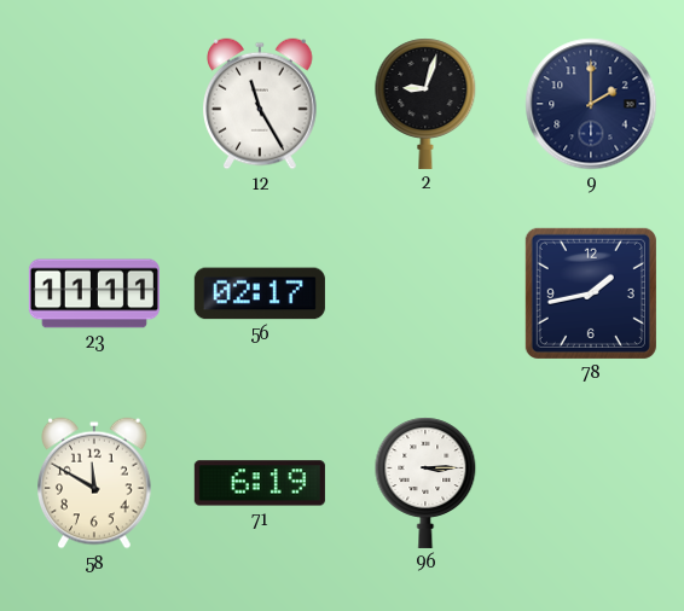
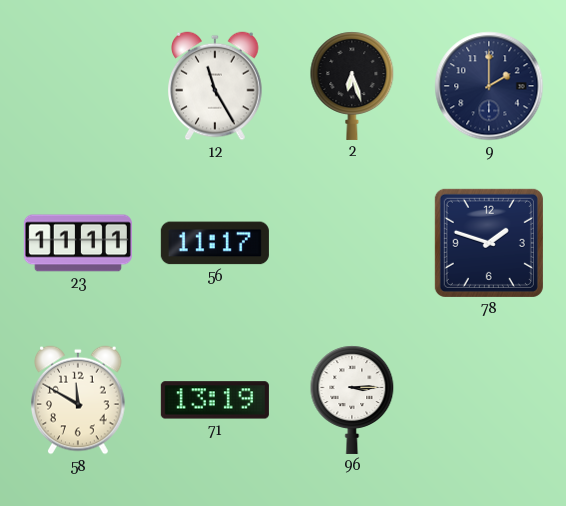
2: 9:03 -> 6:27
56: 02:17 -> 11:17
78: 1:43 -> 1:48
71: 6:19 -> 13:19
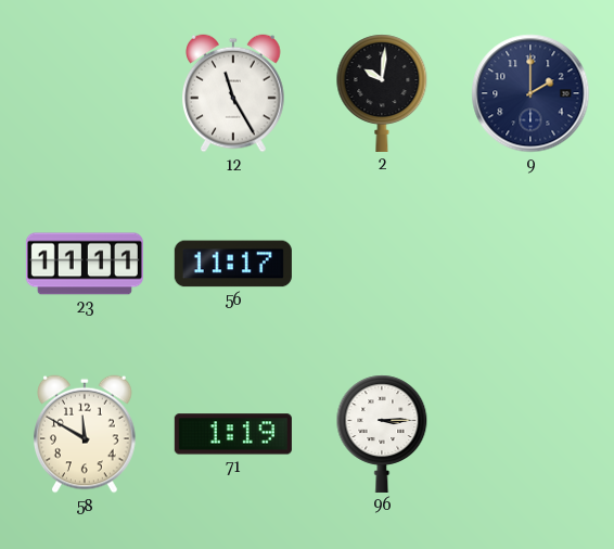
2: 6:27 -> 10:01
78: 1:48 -> none
71: 13:19 -> 1:19
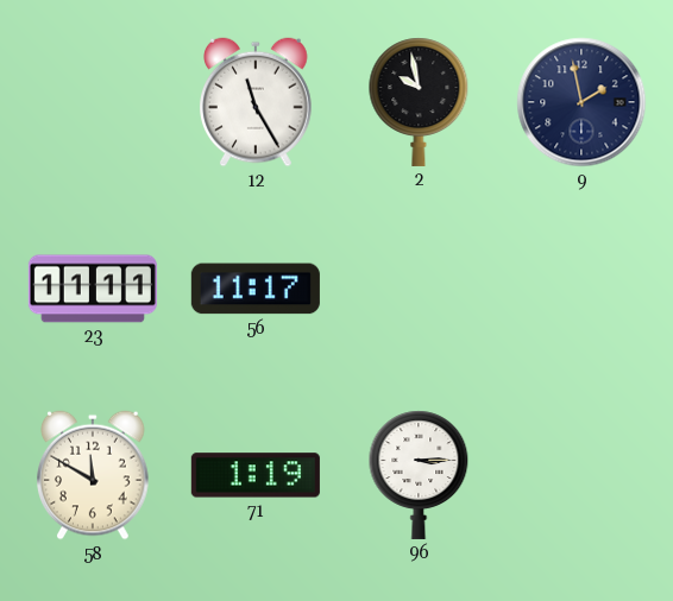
2: 10:01 -> 9:58
9: 2:00 -> 1:58
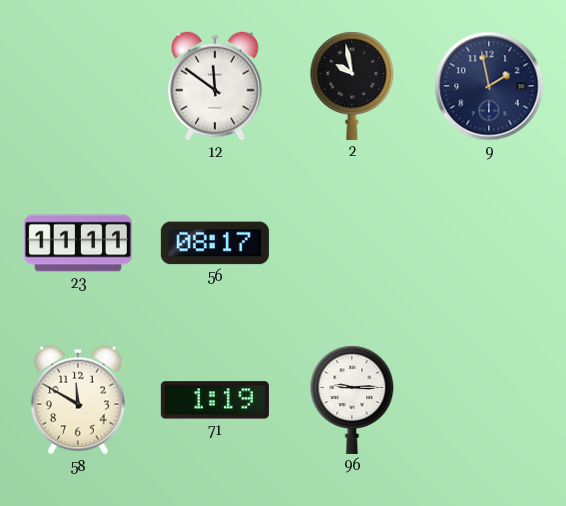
12: 11:25 -> 11:51
56: 11:17 -> 08:17
96: 3:15 -> 9:15
